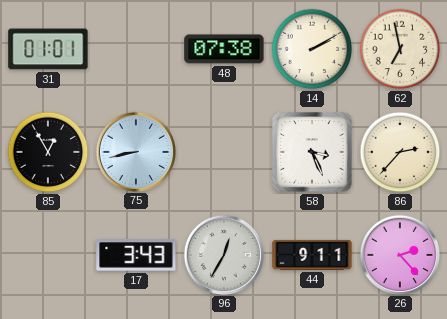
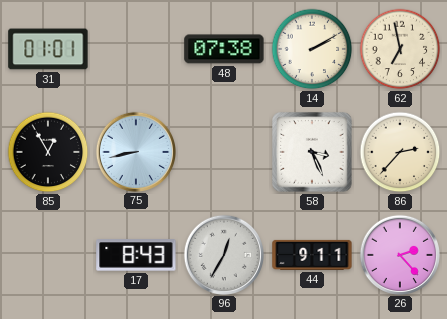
17: 3:43 -> 8:43
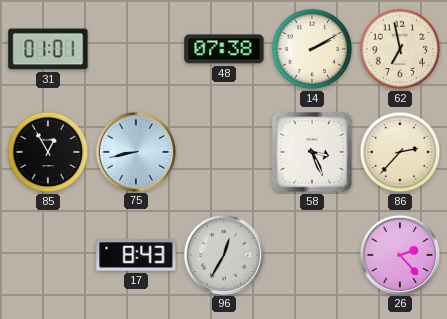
44: 9:11 -> none
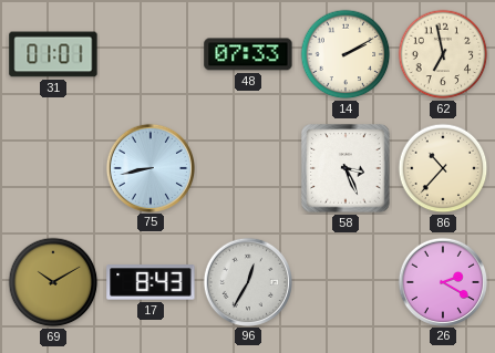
48: 07:38 -> 07:33
85: 12:55 -> none
86: 2:37 -> 10:37
69: none -> 10:10
26: 2:23 -> 2:20
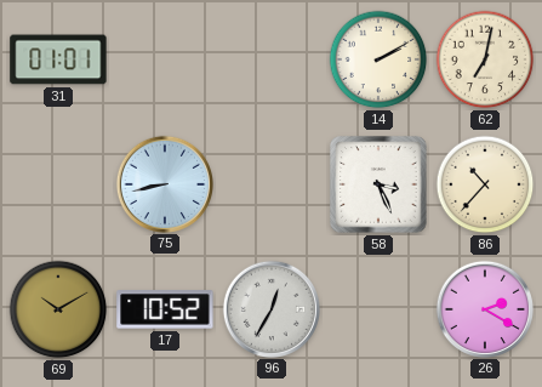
48: 07:33 -> none
62: 6:58 -> 7:02
17: 8:43 -> 10:52
